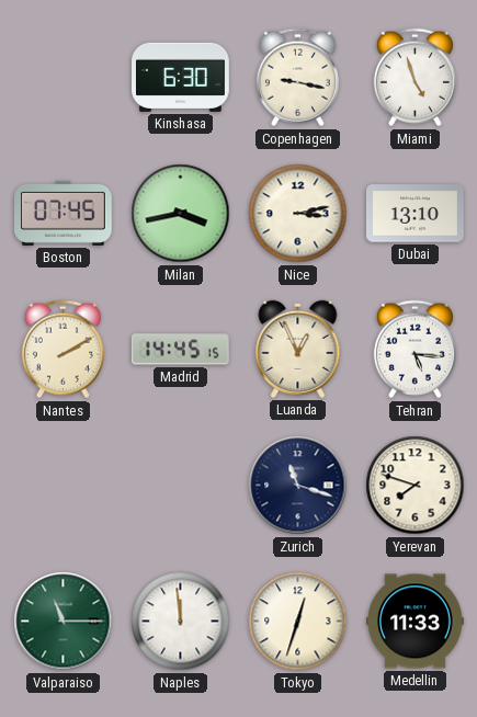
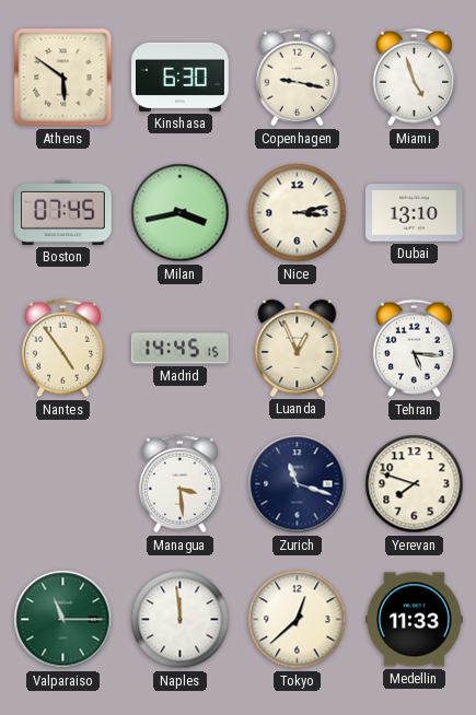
Athens: none -> 5:51
Nantes: 2:10 -> 4:54
Managua: none -> 3:29
Tokyo: 12:33 -> 12:38
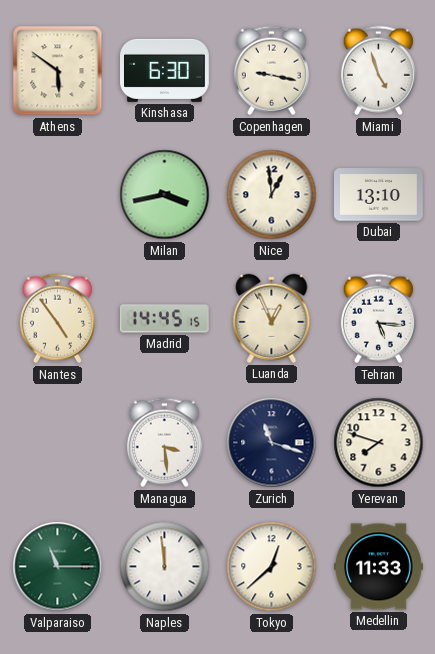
Boston: 07:45 -> none
Nice: 3:13 -> 12:59
